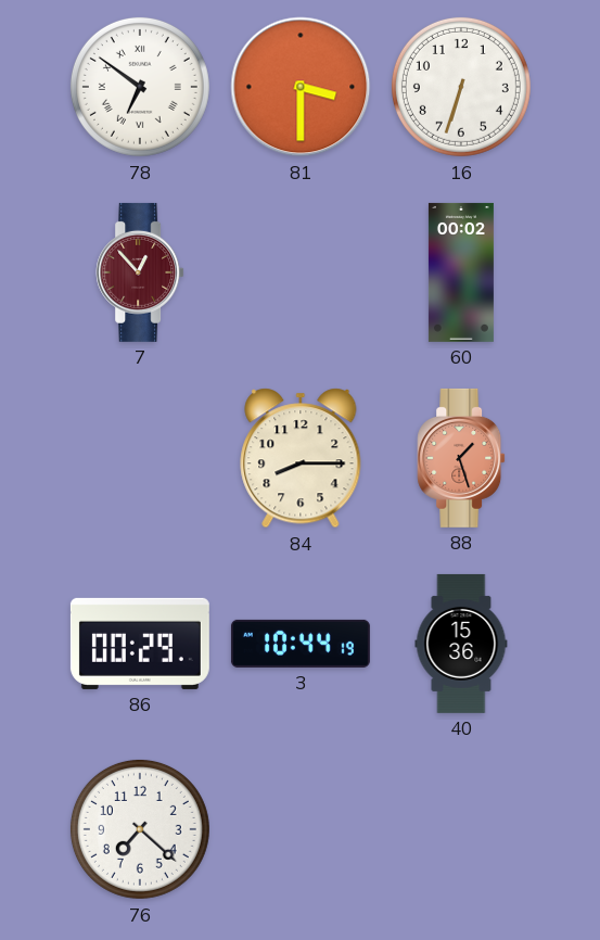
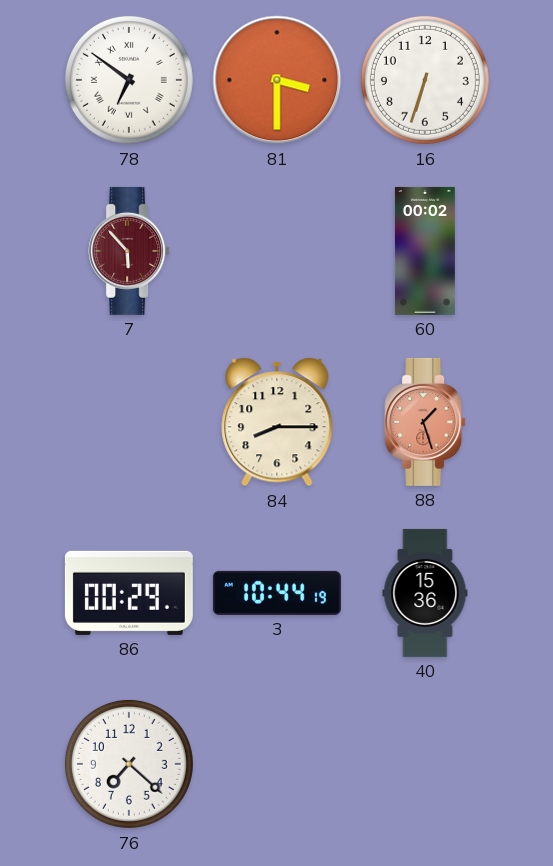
7: 12:53 -> 5:53
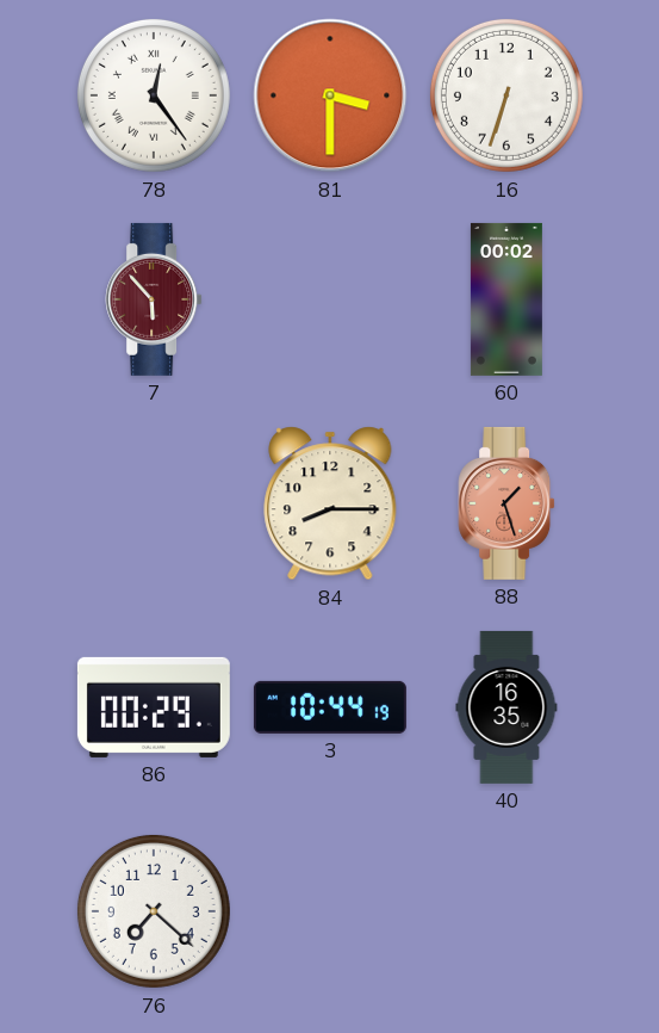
78: 6:51 -> 12:24
40: 15:36 -> 16:35
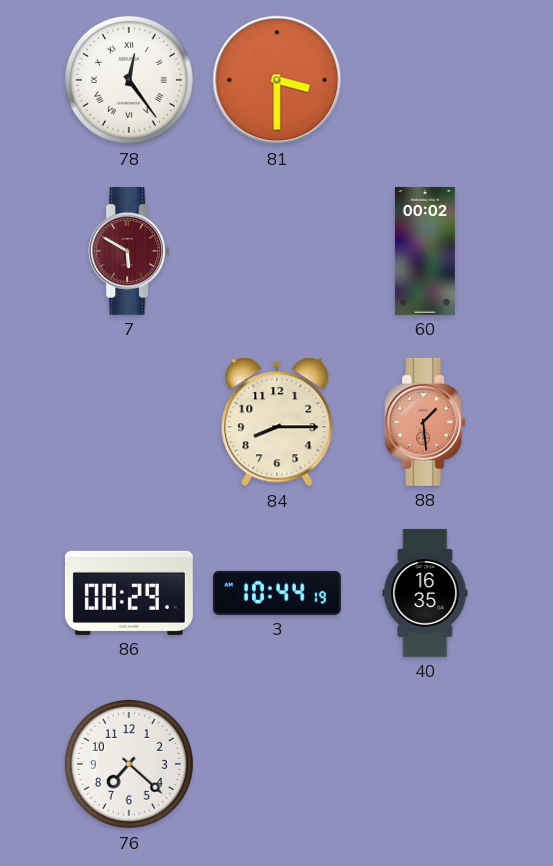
16: 6:33 -> none
7: 5:53 -> 5:50
88: 1:27 -> 1:29
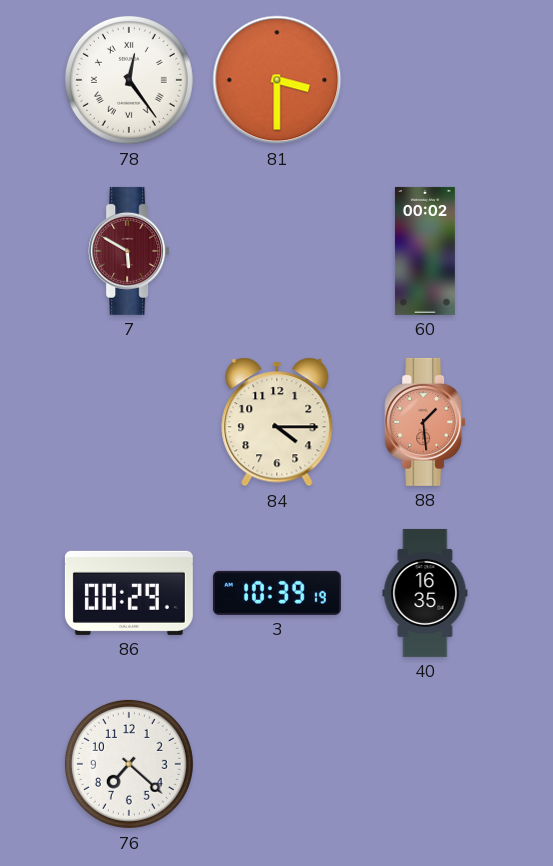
84: 8:15 -> 4:15
3: 10:44 -> 10:39
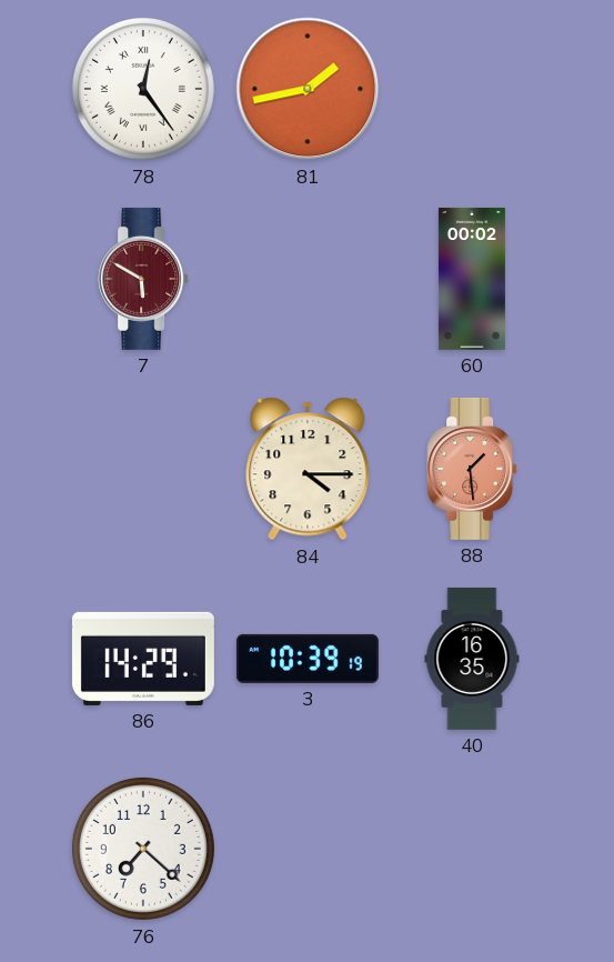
81: 3:30 -> 1:43
86: 00:29 -> 14:29
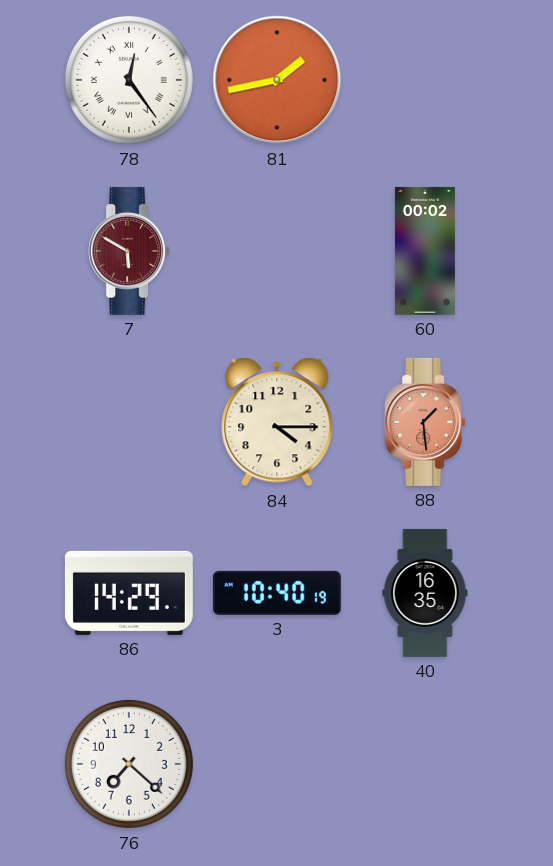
3: 10:39 -> 10:40
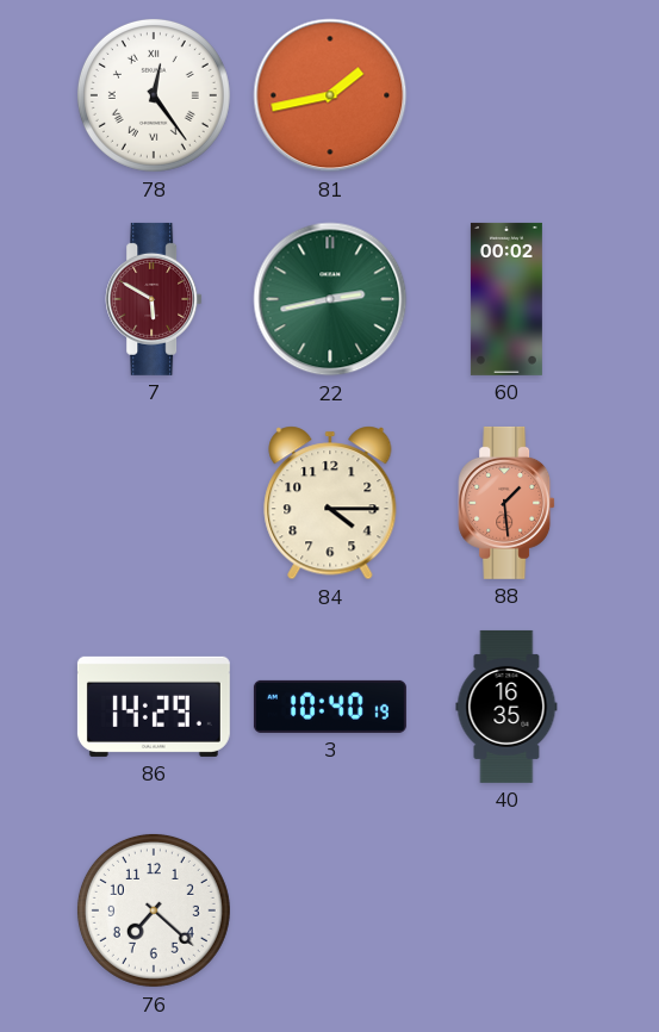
22: none -> 2:43
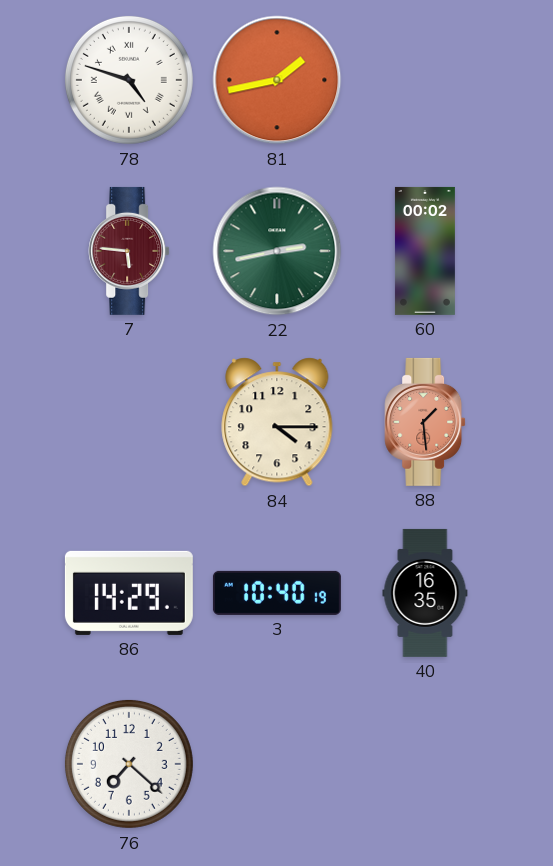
78: 12:24 -> 4:48
7: 5:50 -> 5:46
